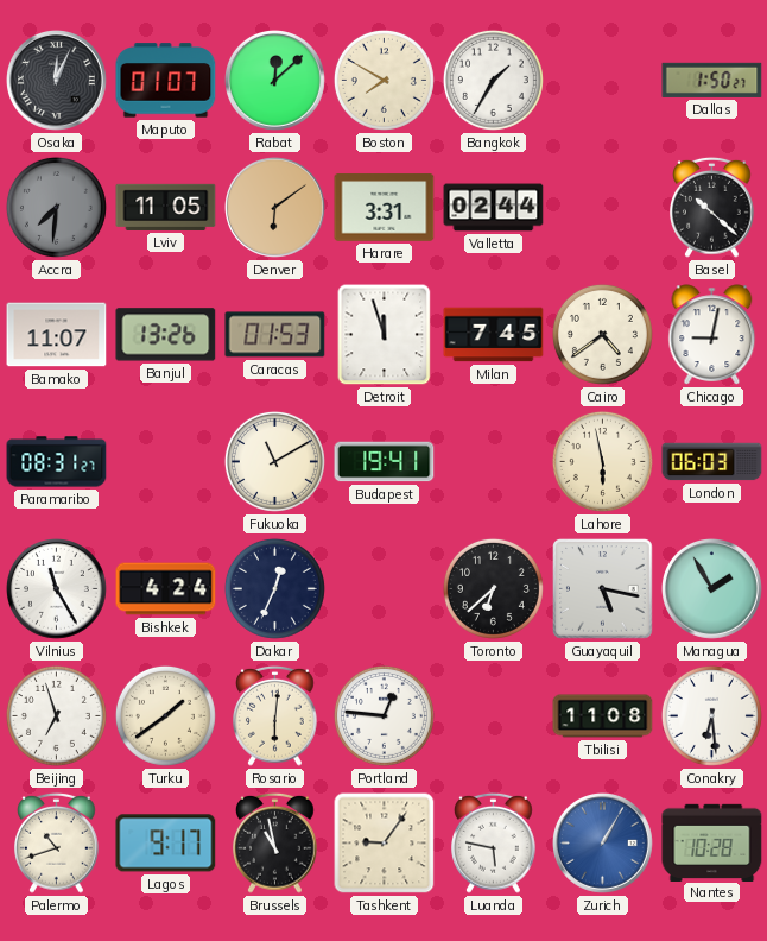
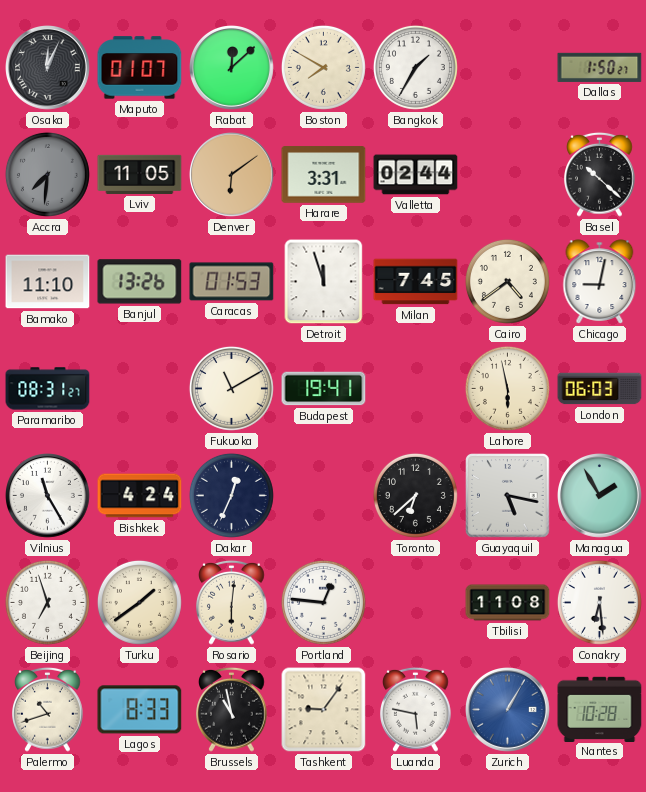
Bamako: 11:07 -> 11:10
Lagos: 9:17 -> 8:33
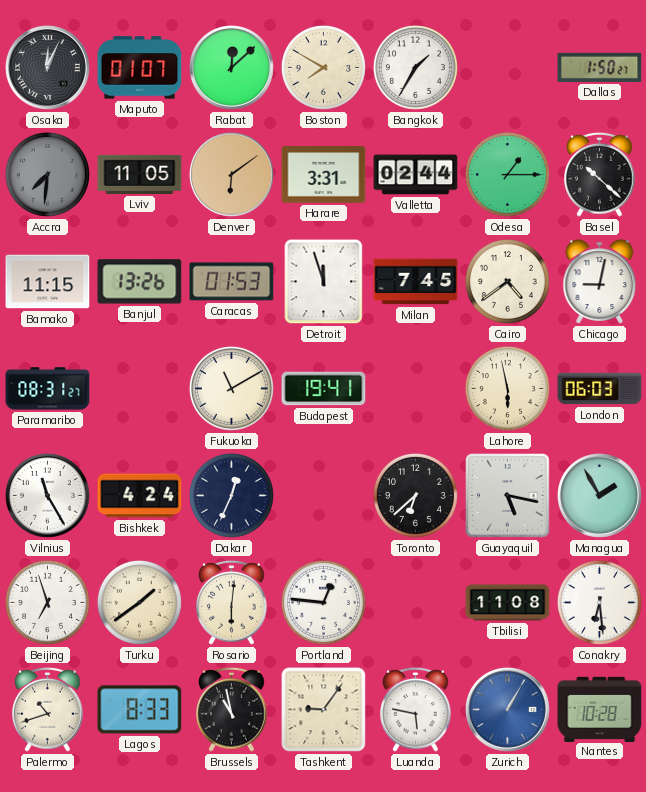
Odesa: none -> 1:15
Bamako: 11:10 -> 11:15
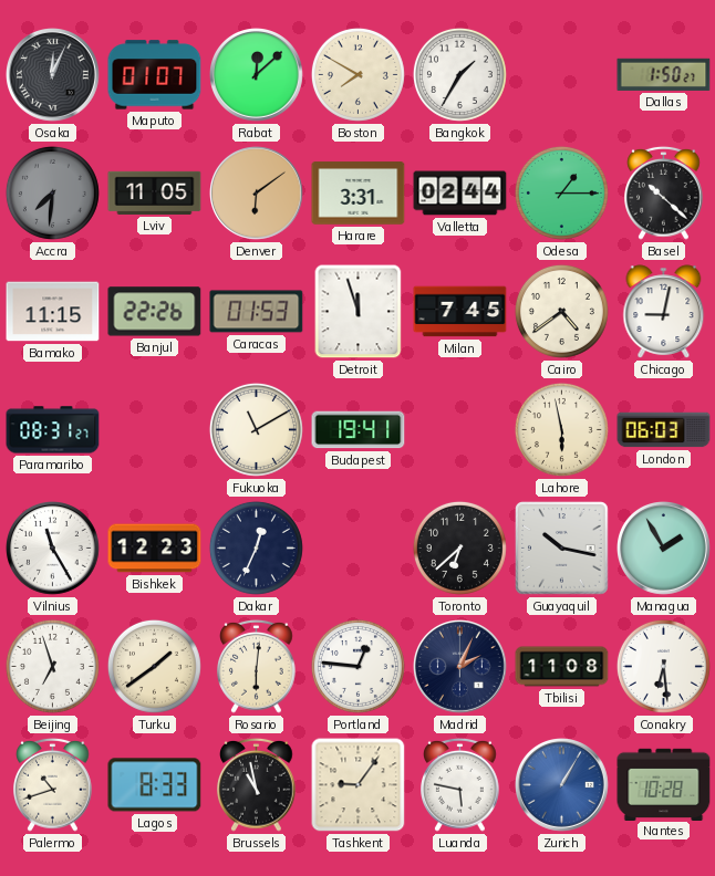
Banjul: 13:26 -> 22:26
Bishkek: 4:24 -> 12:23
Guayaquil: 5:17 -> 10:17
Madrid: none -> 2:04
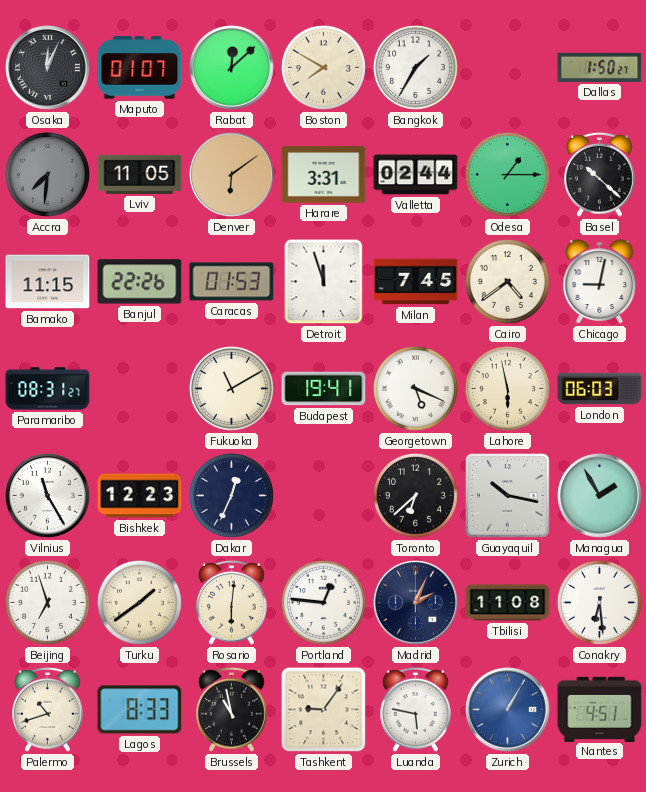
Georgetown: none -> 5:19
Nantes: 10:28 -> 4:51
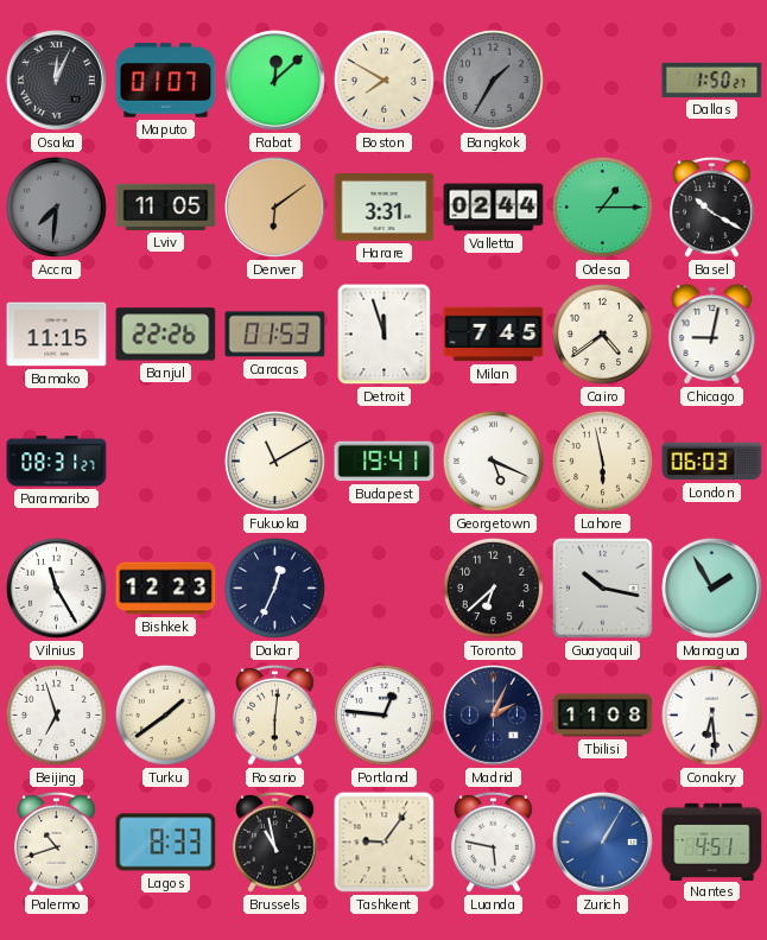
Bangkok dial: white -> grey
Basel: 10:22 -> 10:20
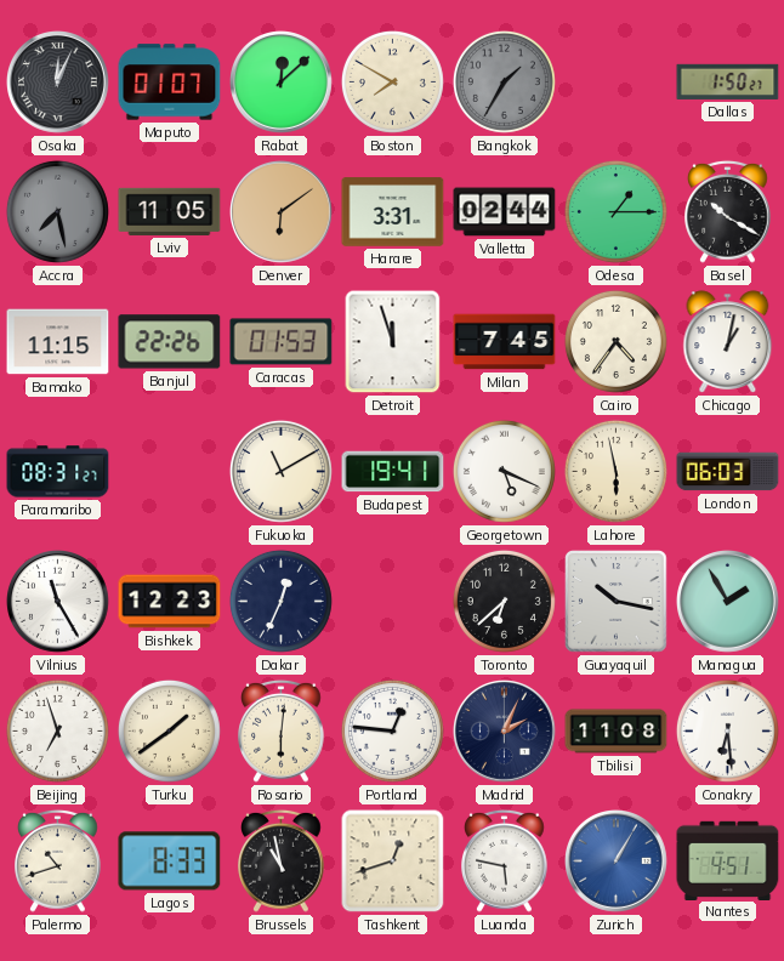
Accra: 7:31 -> 7:28
Cairo: 4:39 -> 4:36
Chicago: 9:02 -> 1:02
Tashkent: 9:06 -> 12:42
